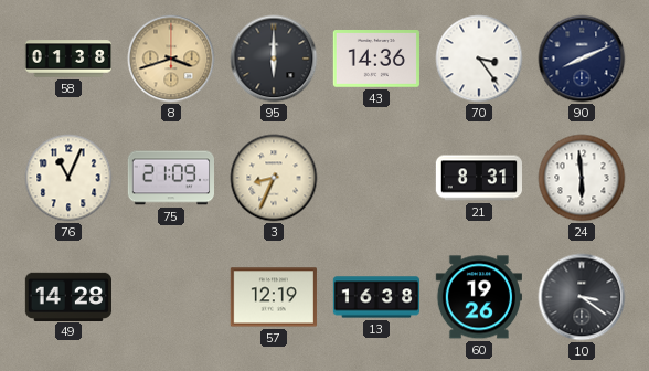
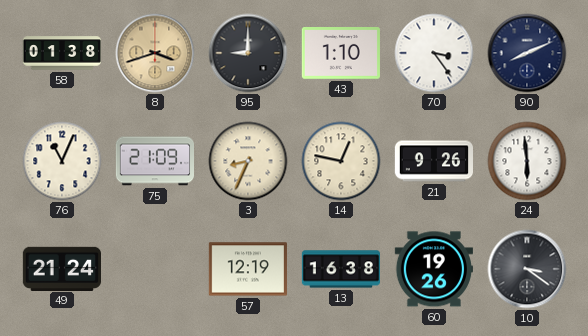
95: 6:00 -> 9:00
43: 14:36 -> 1:10
14: none -> 12:47
21: 8:31 -> 9:26
49: 14:28 -> 21:24
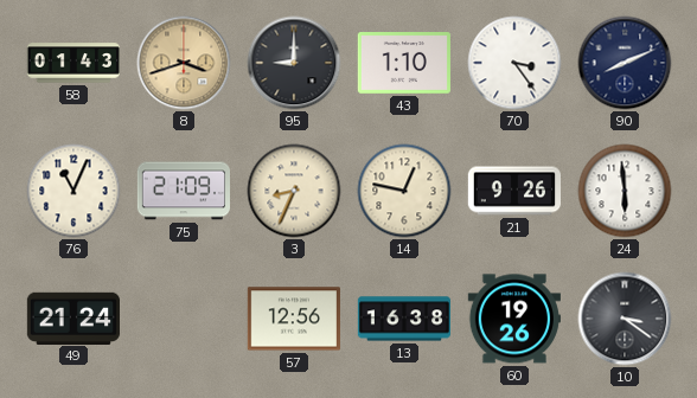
58: 01:38 -> 01:43
57: 12:19 -> 12:56
